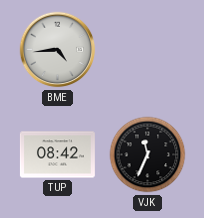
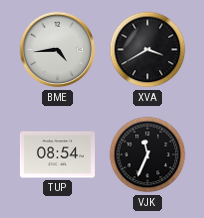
XVA: none -> 3:40
TUP: 08:42 -> 08:54
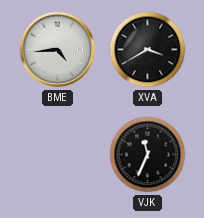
TUP: 08:54 -> none
